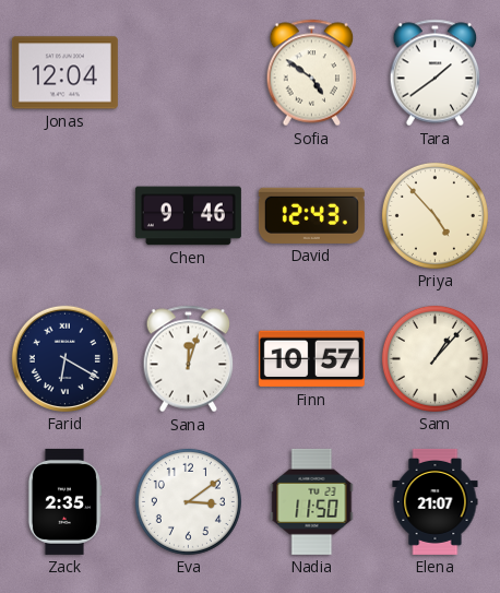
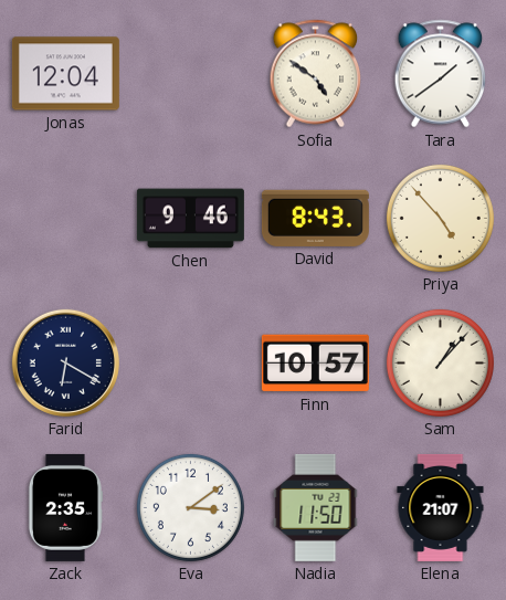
David: 12:43 -> 8:43
Sana: 12:03 -> none
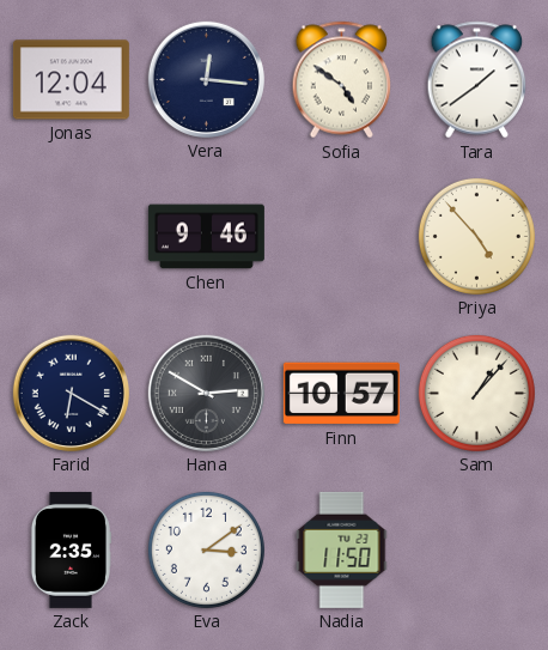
Vera: none -> 12:16
David: 8:43 -> none
Hana: none -> 2:50
Elena: 21:07 -> none
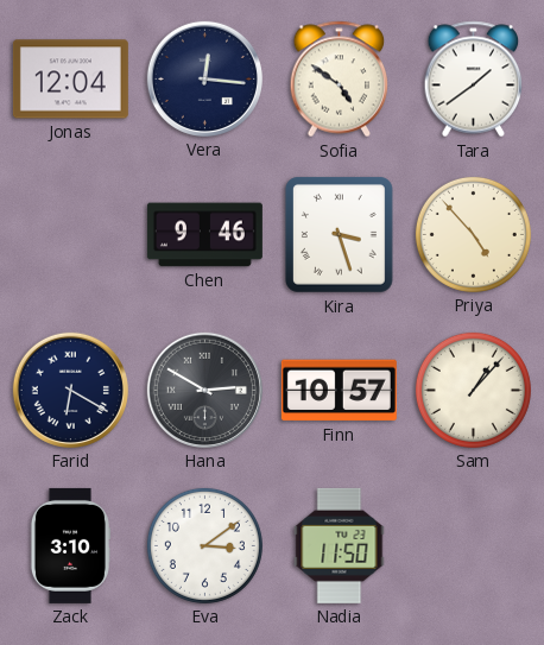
Kira: none -> 3:27
Zack: 2:35 -> 3:10
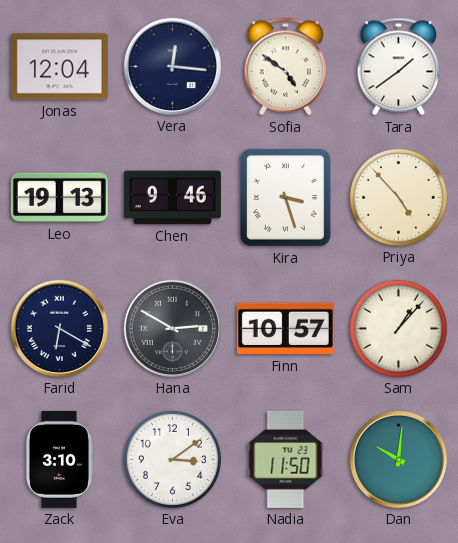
Leo: none -> 19:13
Dan: none -> 10:01
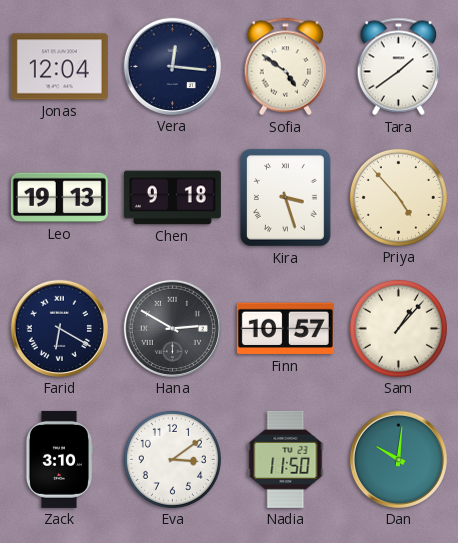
Chen: 9:46 -> 9:18
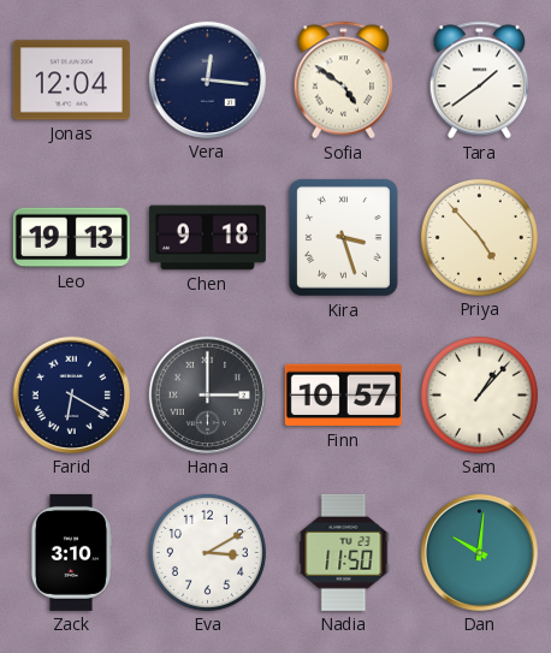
Hana: 2:50 -> 3:00
Eva: 3:09 -> 3:10
